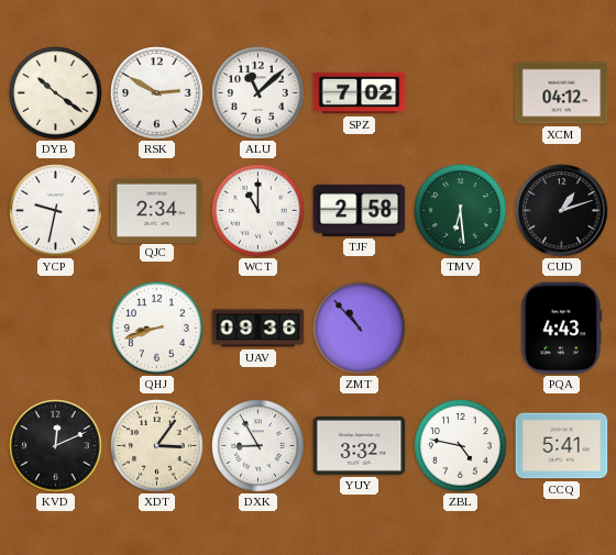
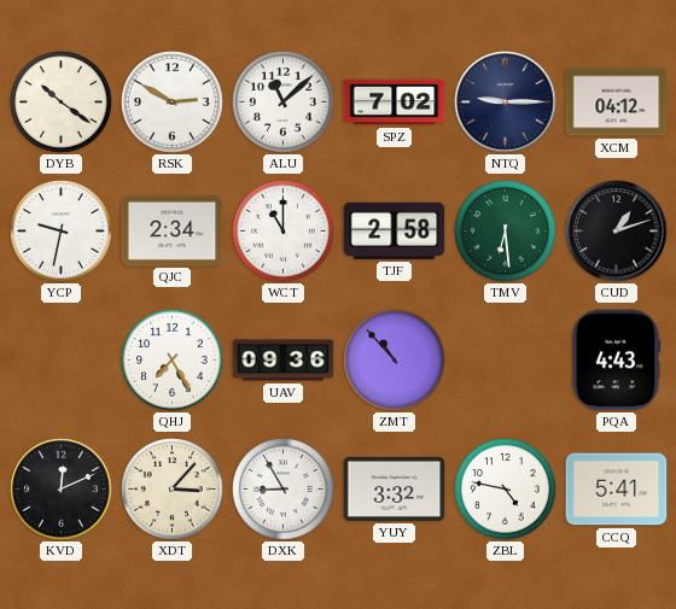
NTQ: none -> 9:15
QHJ: 8:42 -> 7:25
XDT: 3:06 -> 3:07
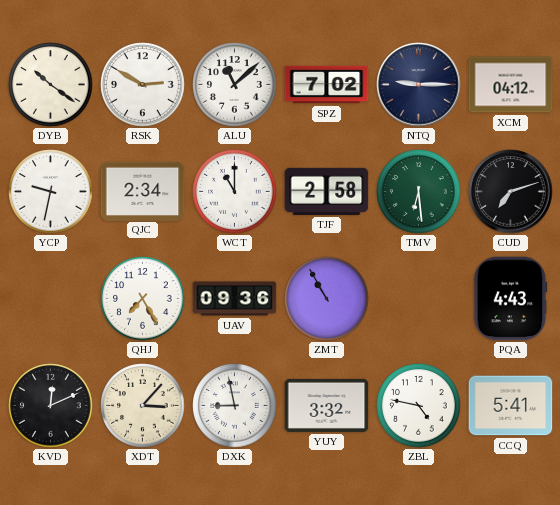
CUD: 1:12 -> 7:12
ZMT: 10:53 -> 10:55
DXK: 8:55 -> 8:58
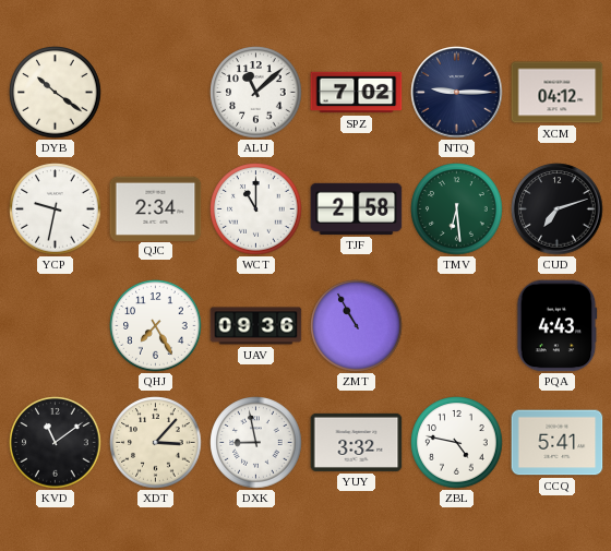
RSK: 2:50 -> none
KVD: 12:11 -> 11:09
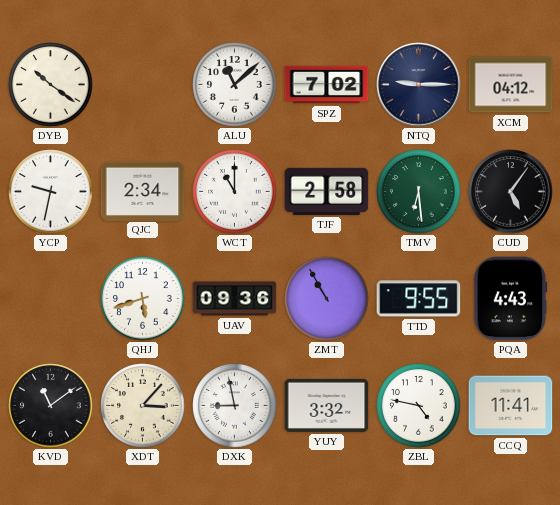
CUD: 7:12 -> 5:06
QHJ: 7:25 -> 5:42
TTD: none -> 9:55
CCQ: 5:41 -> 11:41
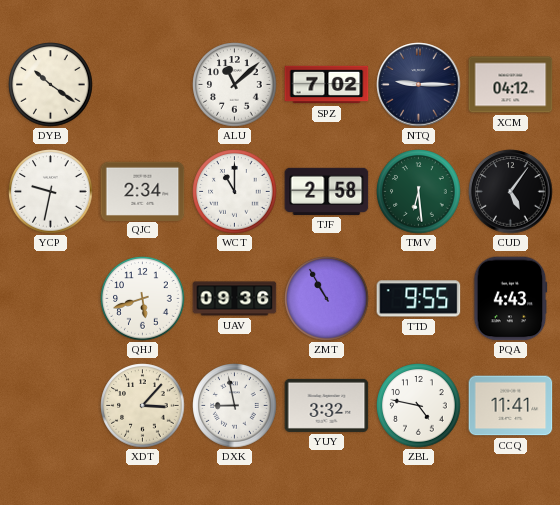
KVD: 11:09 -> none
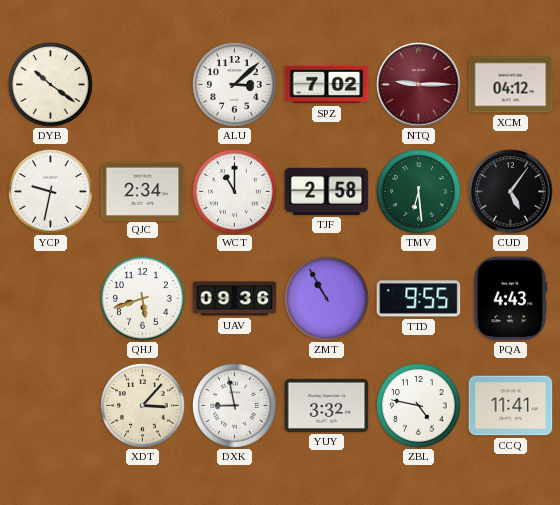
ALU: 11:08 -> 3:08
NTQ dial: navy -> burgundy
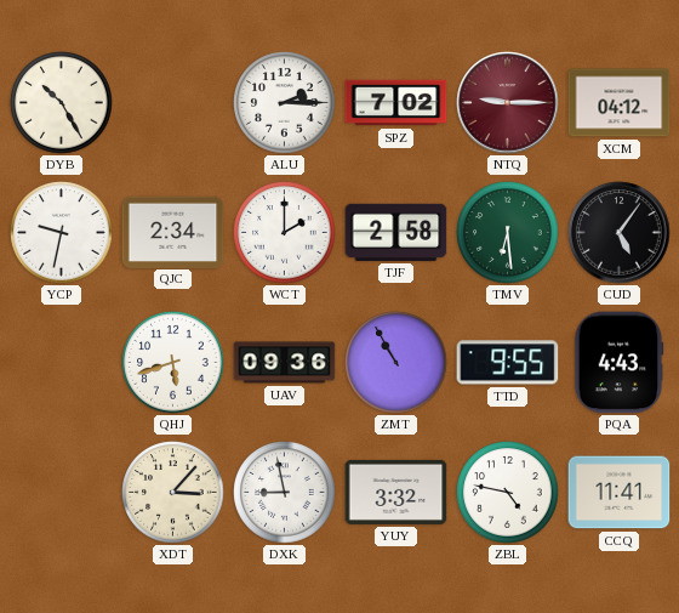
DYB: 10:21 -> 10:25
ALU: 3:08 -> 2:15
WCT: 11:00 -> 2:00
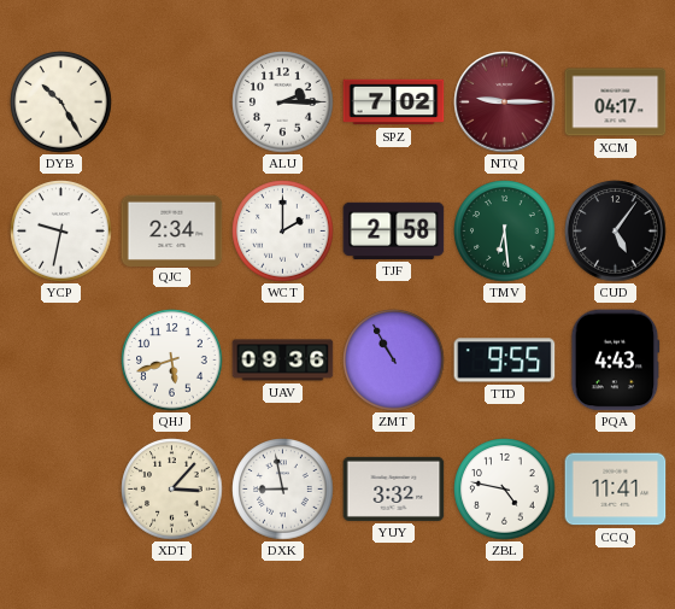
XCM: 04:12 -> 04:17
